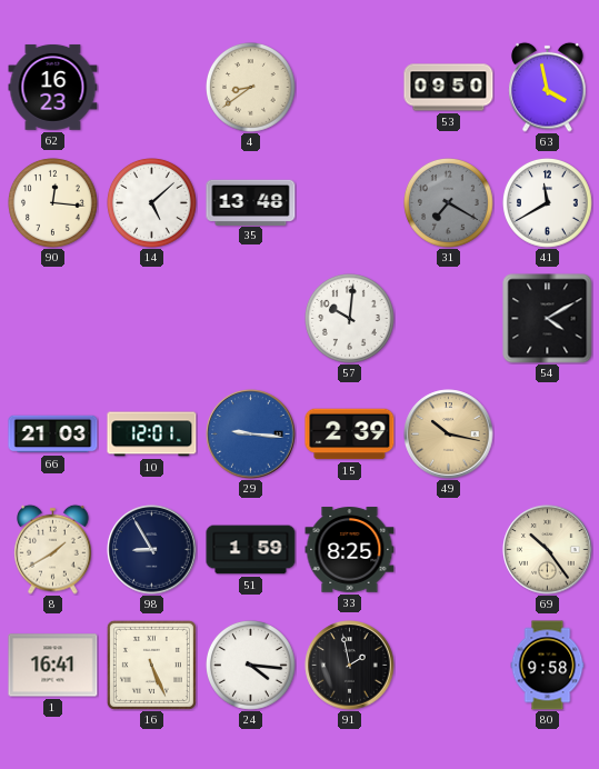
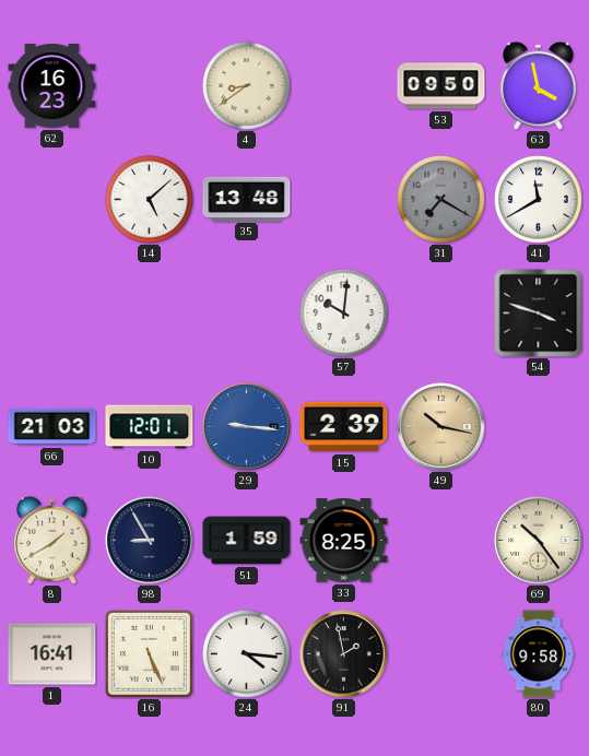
90: 12:16 -> none
54: 4:10 -> 3:48
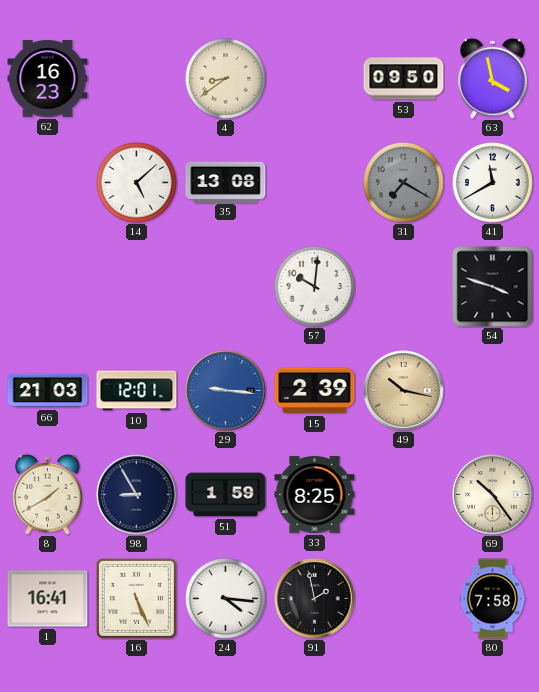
35: 13:48 -> 13:08
80: 9:58 -> 7:58
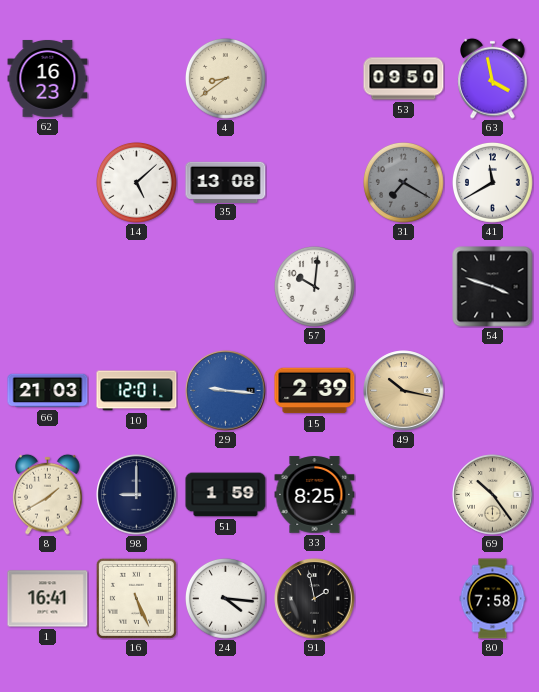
98: 8:55 -> 9:00
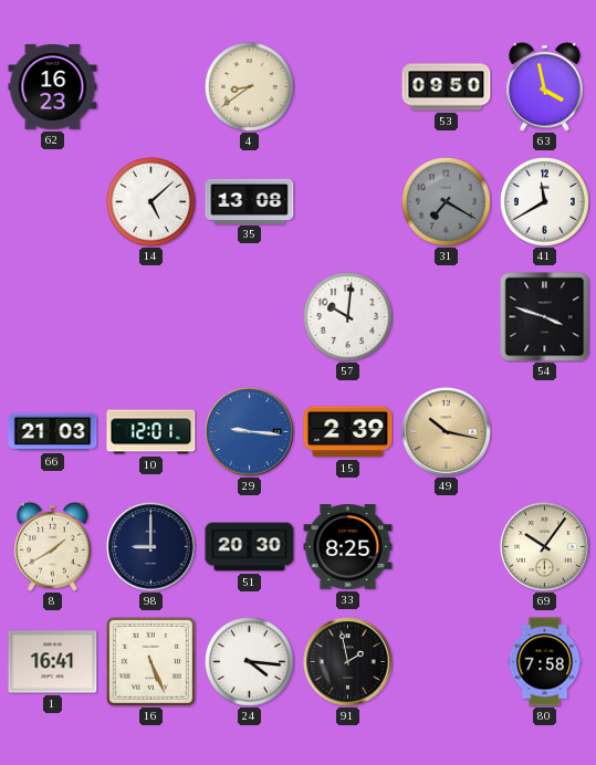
51: 1:59 -> 20:30
69: 10:24 -> 10:06
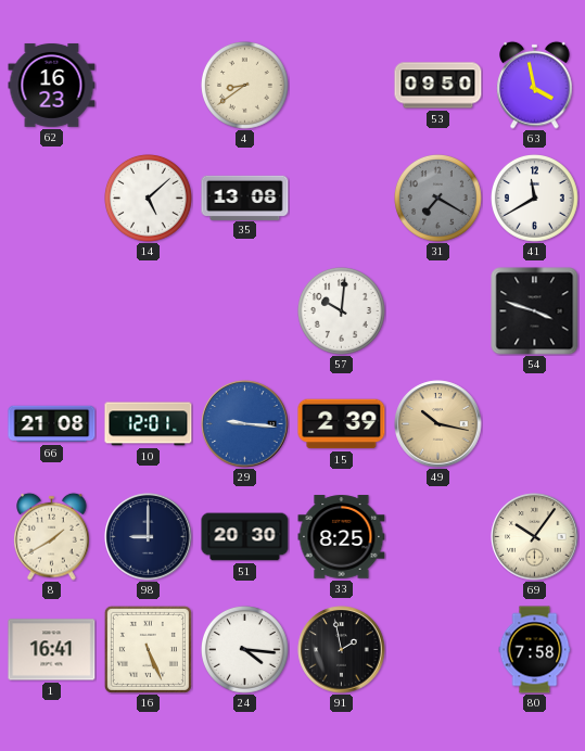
66: 21:03 -> 21:08
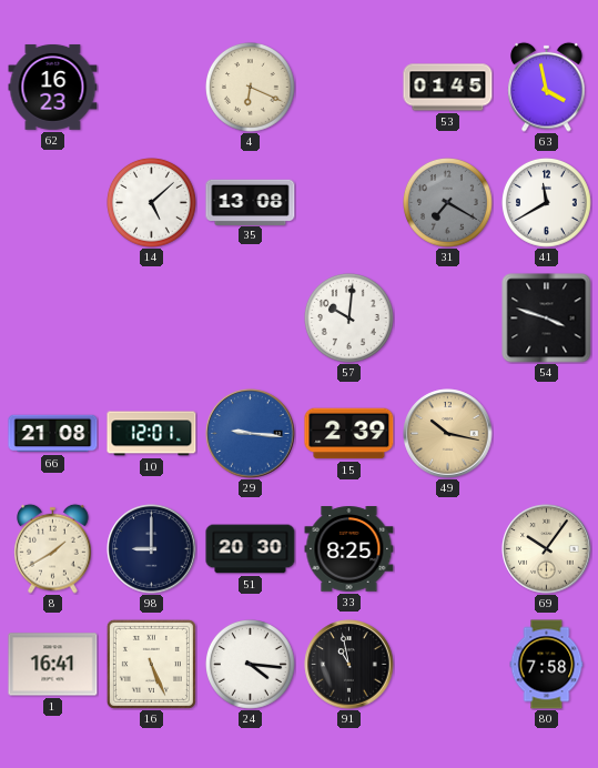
4: 8:39 -> 6:19
53: 09:50 -> 01:45
91: 1:58 -> 10:58
